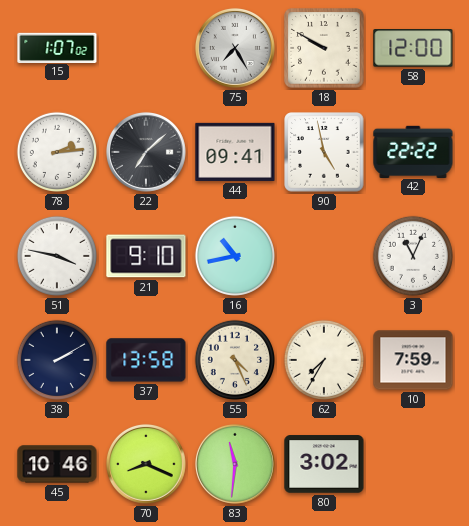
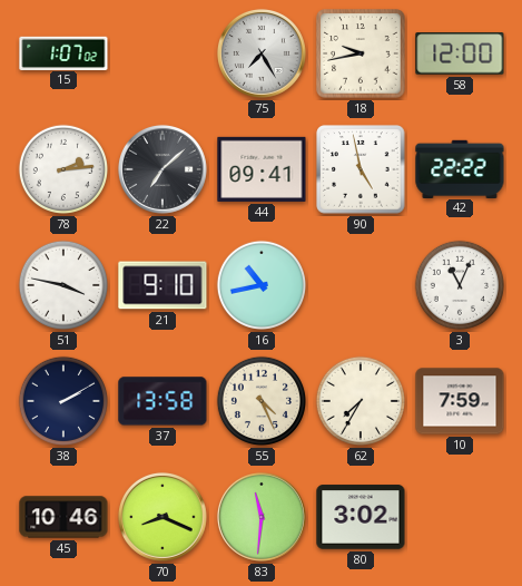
18: 9:50 -> 9:43
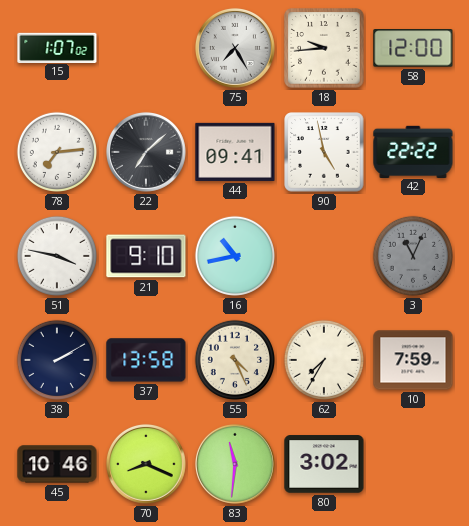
18: 9:43 -> 9:44
78: 2:14 -> 7:14
3 dial: white -> grey
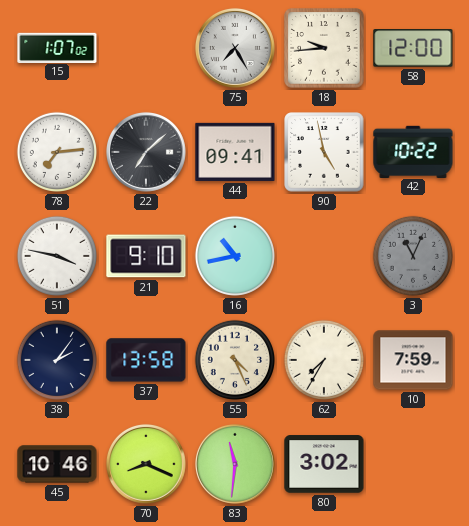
42: 22:22 -> 10:22
38: 2:10 -> 2:06
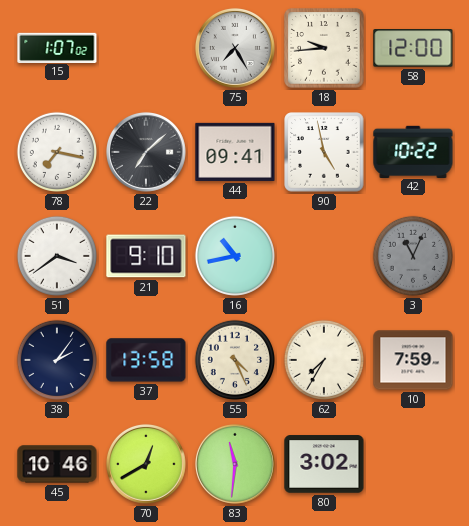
78: 7:14 -> 7:17
51: 3:47 -> 3:39
70: 8:19 -> 12:40
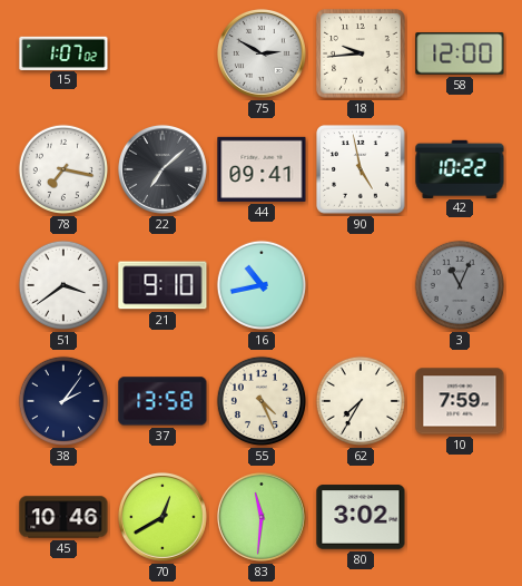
75: 7:25 -> 2:50
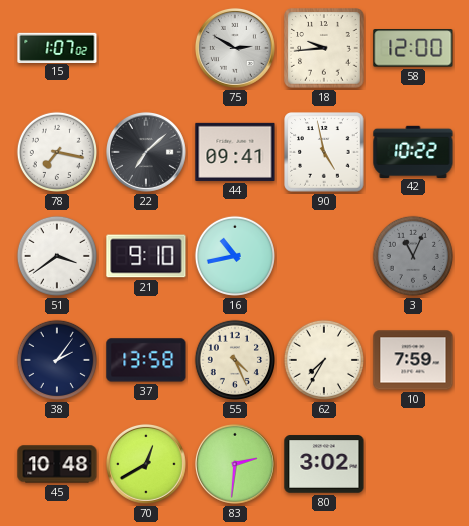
45: 10:46 -> 10:48
83: 11:31 -> 2:31
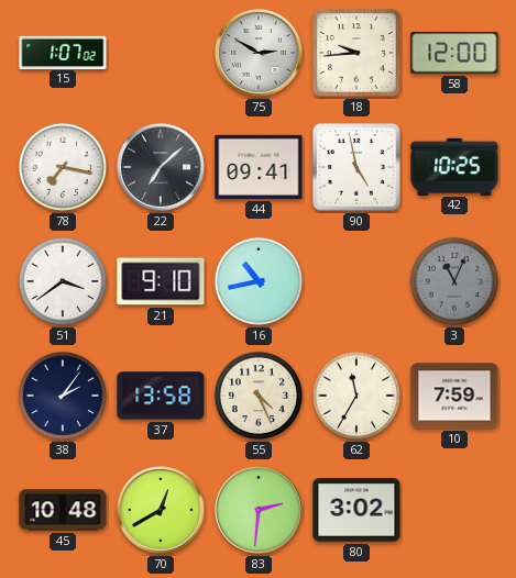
42: 10:22 -> 10:25
62: 7:35 -> 11:35
